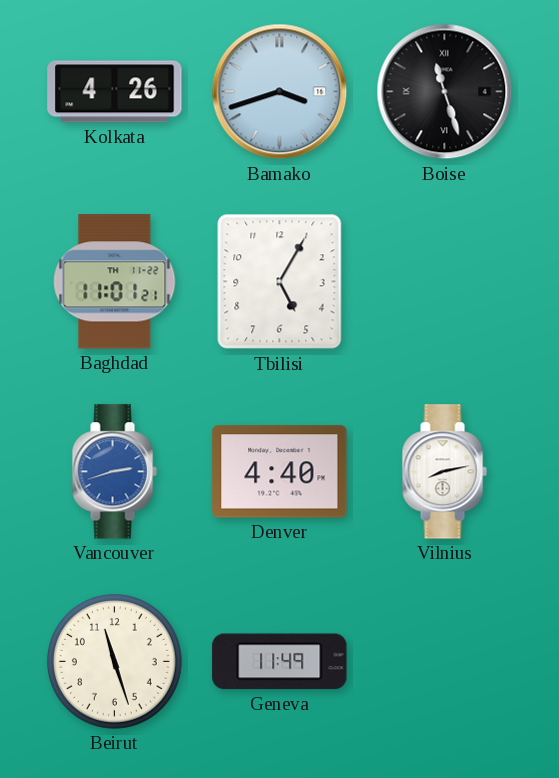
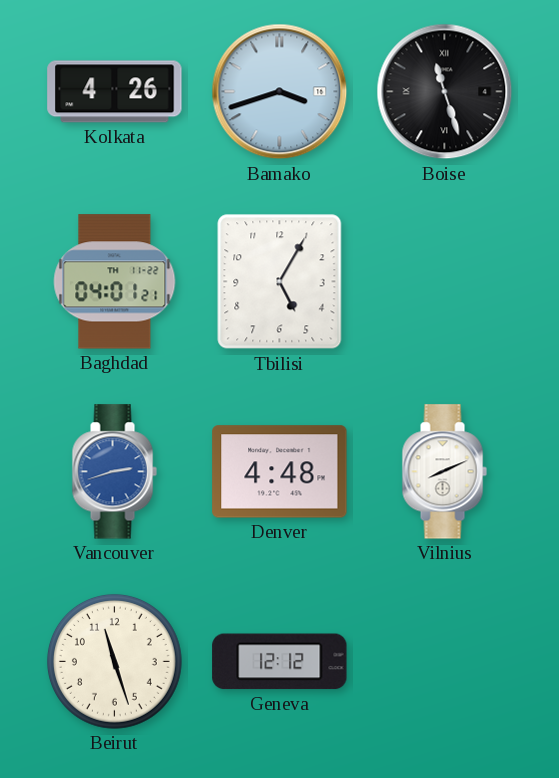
Baghdad: 11:01 -> 04:01
Denver: 4:40 -> 4:48
Vilnius: 8:13 -> 8:11
Geneva: 11:49 -> 12:12
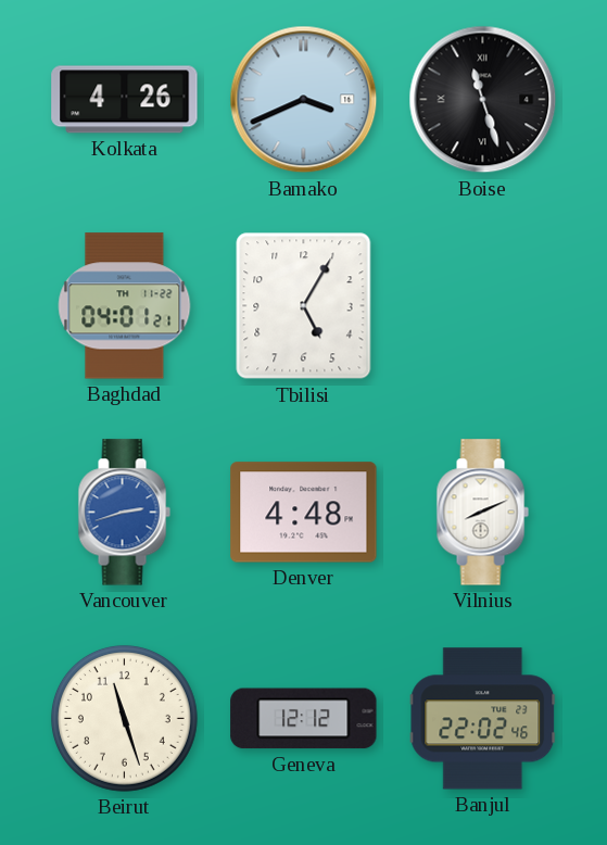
Bamako: 3:42 -> 3:41
Banjul: none -> 22:02
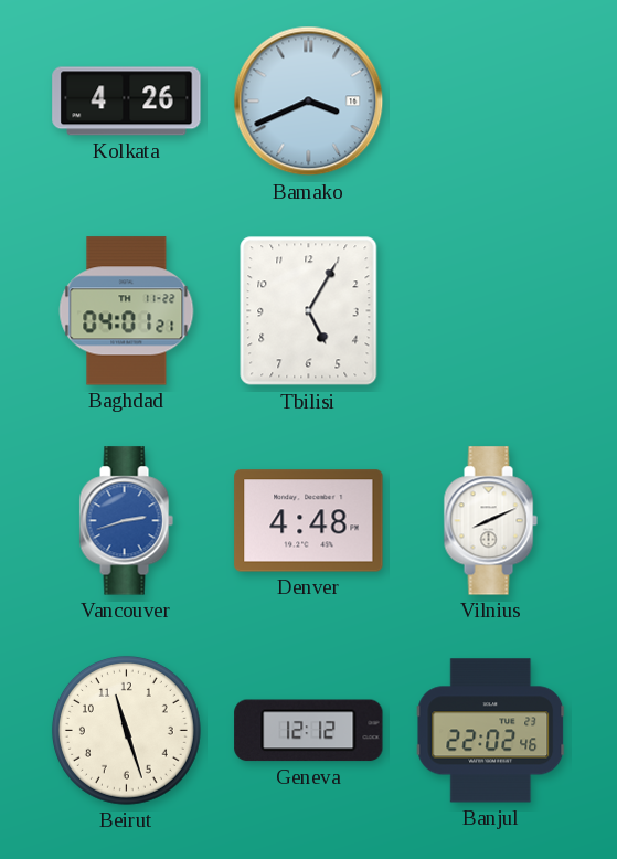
Boise: 11:27 -> none
